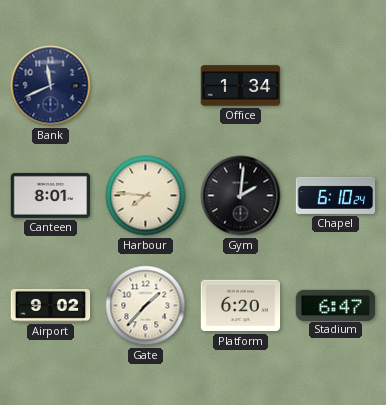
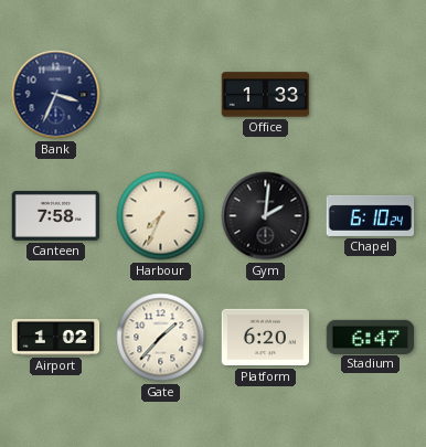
Bank: 11:41 -> 3:34
Office: 1:34 -> 1:33
Canteen: 8:01 -> 7:58
Harbour: 7:46 -> 7:34
Airport: 9:02 -> 1:02
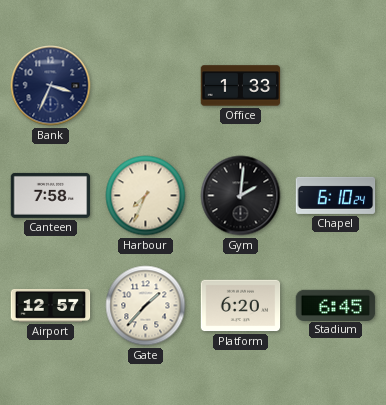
Airport: 1:02 -> 12:57
Stadium: 6:47 -> 6:45
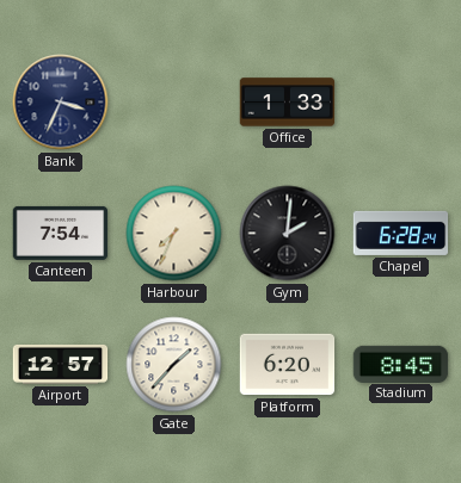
Canteen: 7:58 -> 7:54
Chapel: 6:10 -> 6:28
Stadium: 6:45 -> 8:45
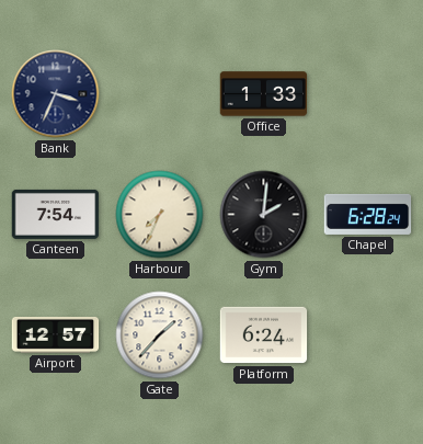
Platform: 6:20 -> 6:24
Stadium: 8:45 -> none
